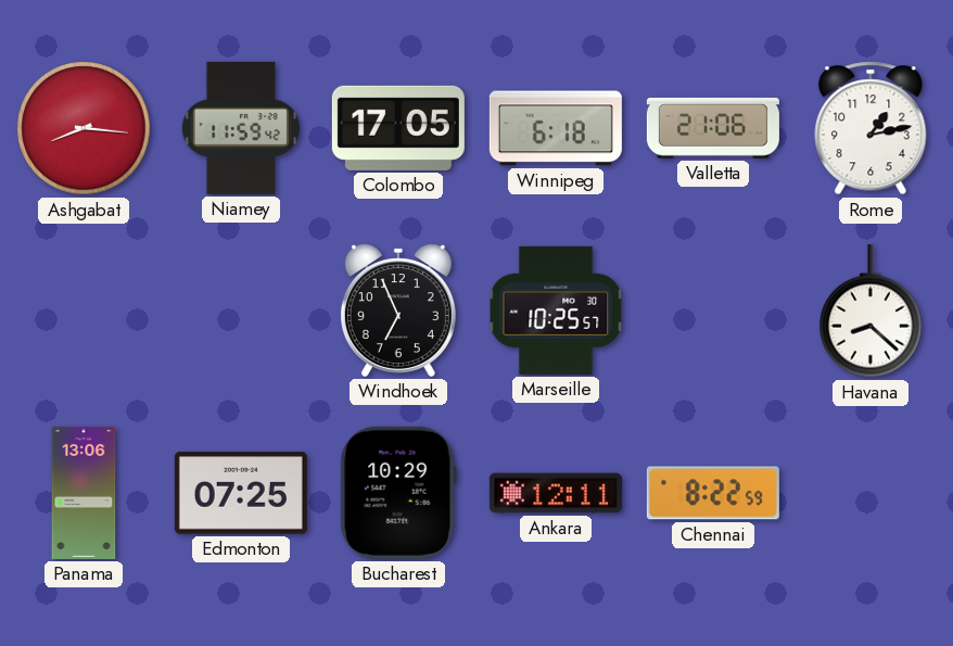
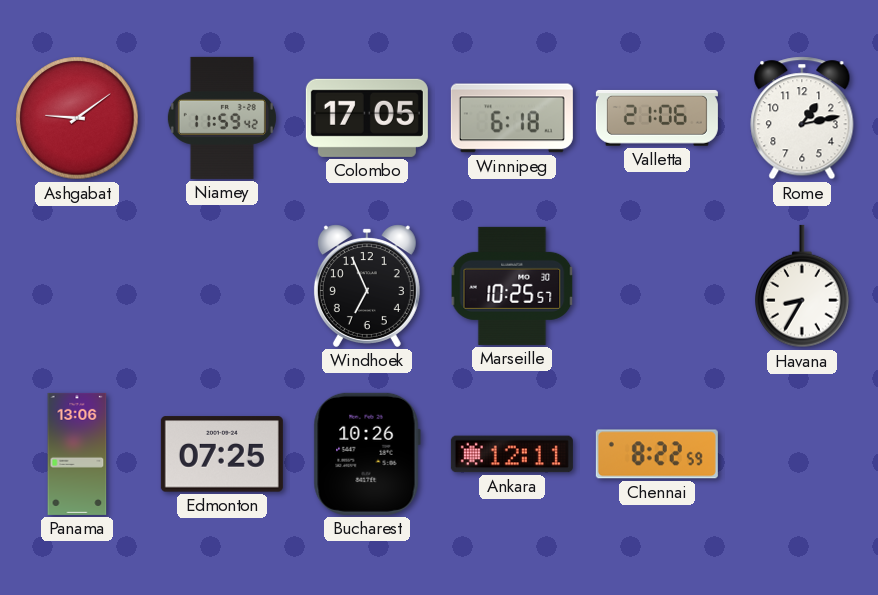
Ashgabat: 8:16 -> 9:09
Havana: 8:22 -> 8:35
Bucharest: 10:29 -> 10:26
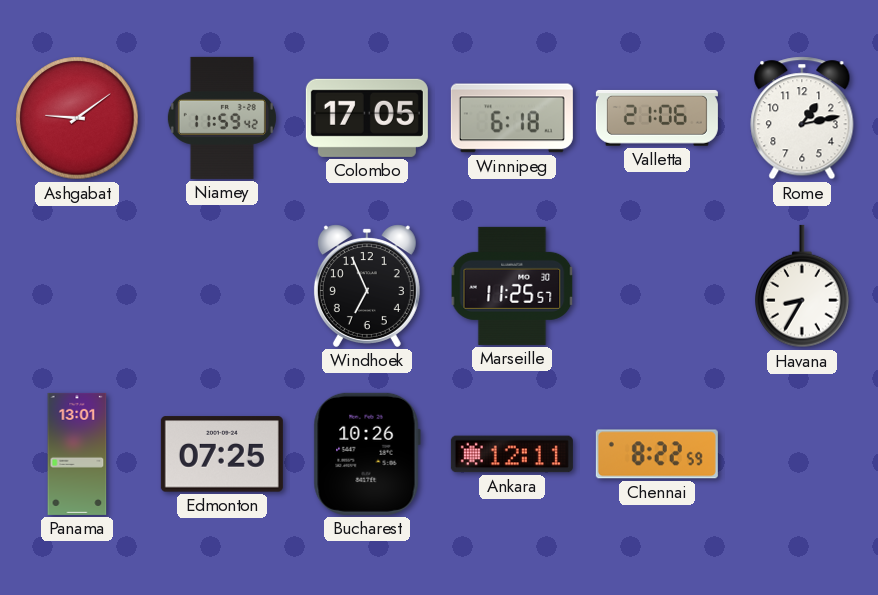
Marseille: 10:25 -> 11:25
Panama: 13:06 -> 13:01
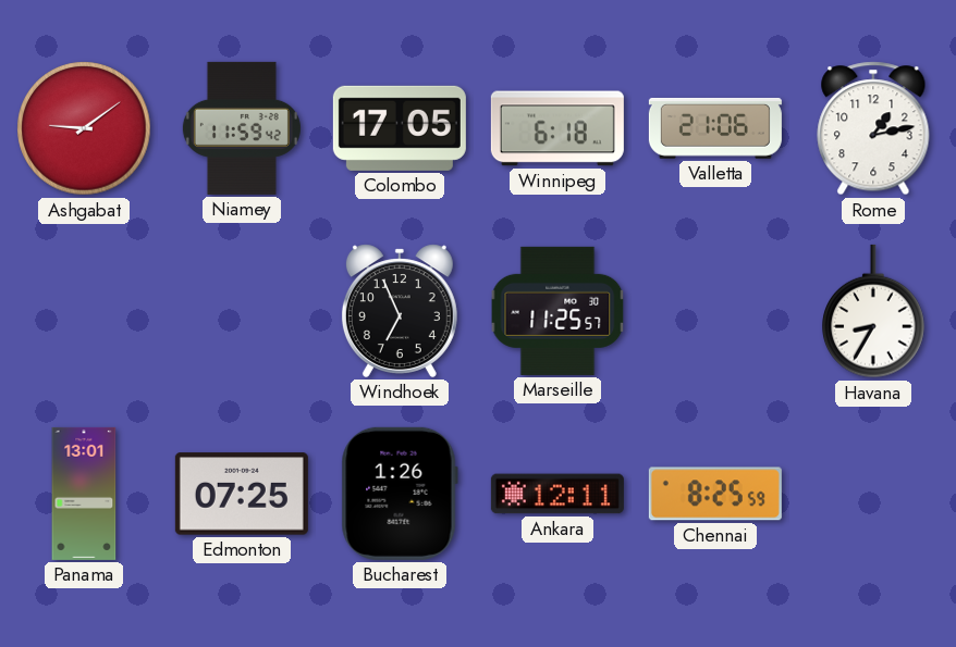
Bucharest: 10:26 -> 1:26
Chennai: 8:22 -> 8:25
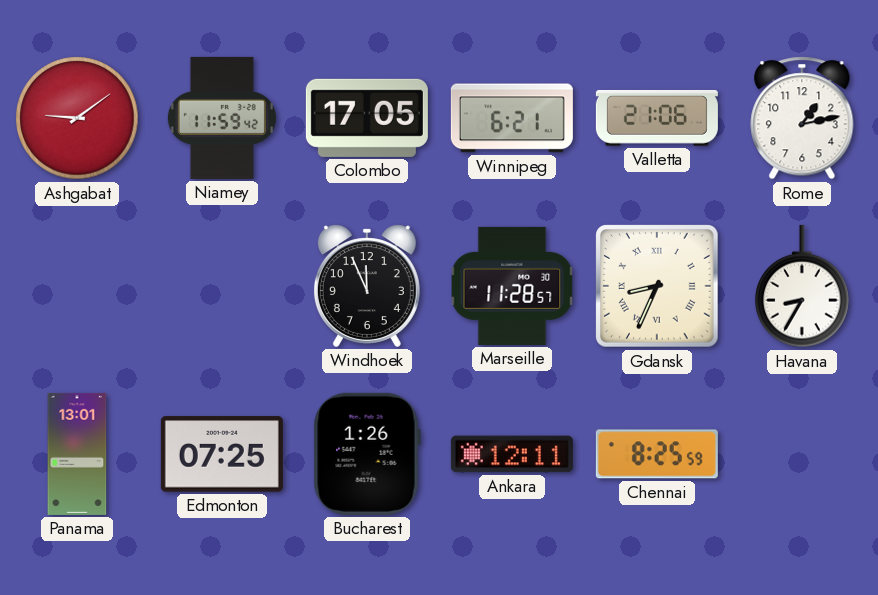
Winnipeg: 6:18 -> 6:21
Windhoek: 6:56 -> 11:56
Marseille: 11:25 -> 11:28
Gdansk: none -> 8:34
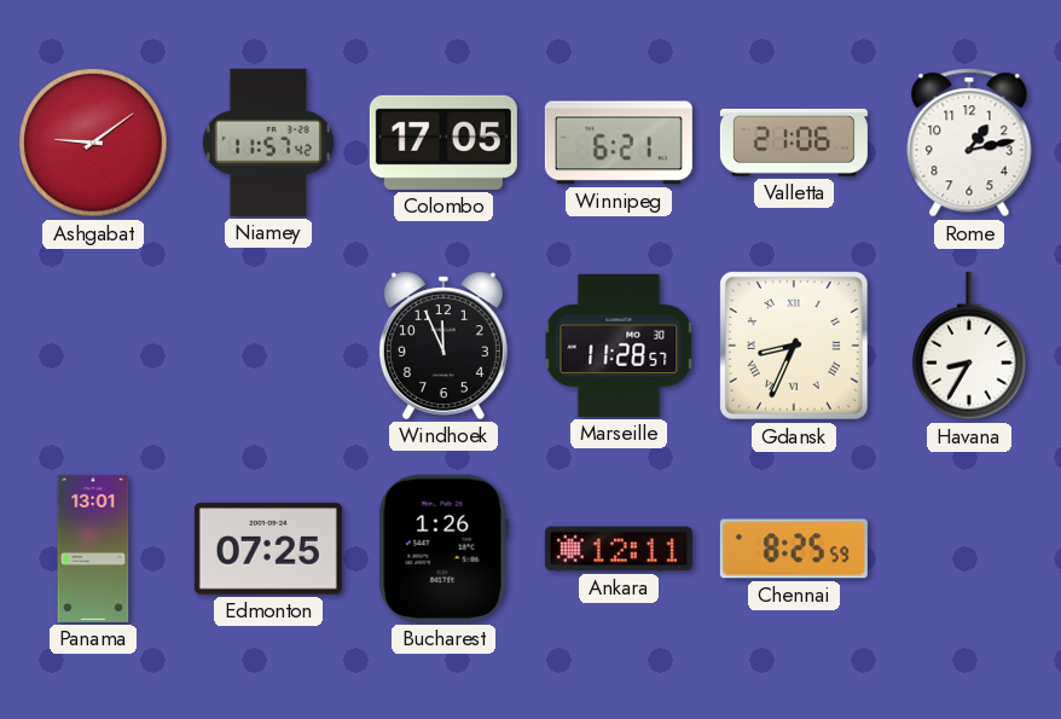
Niamey: 11:59 -> 11:57
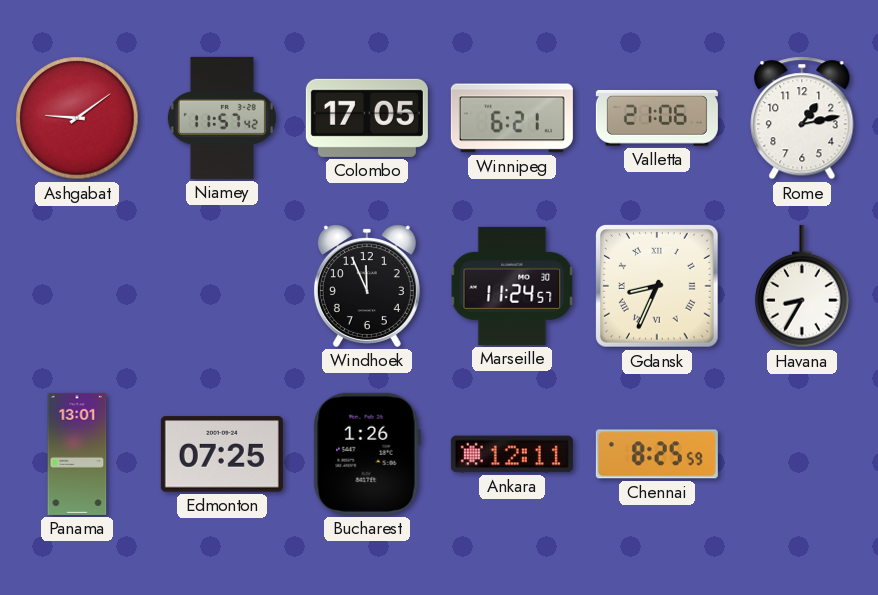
Marseille: 11:28 -> 11:24
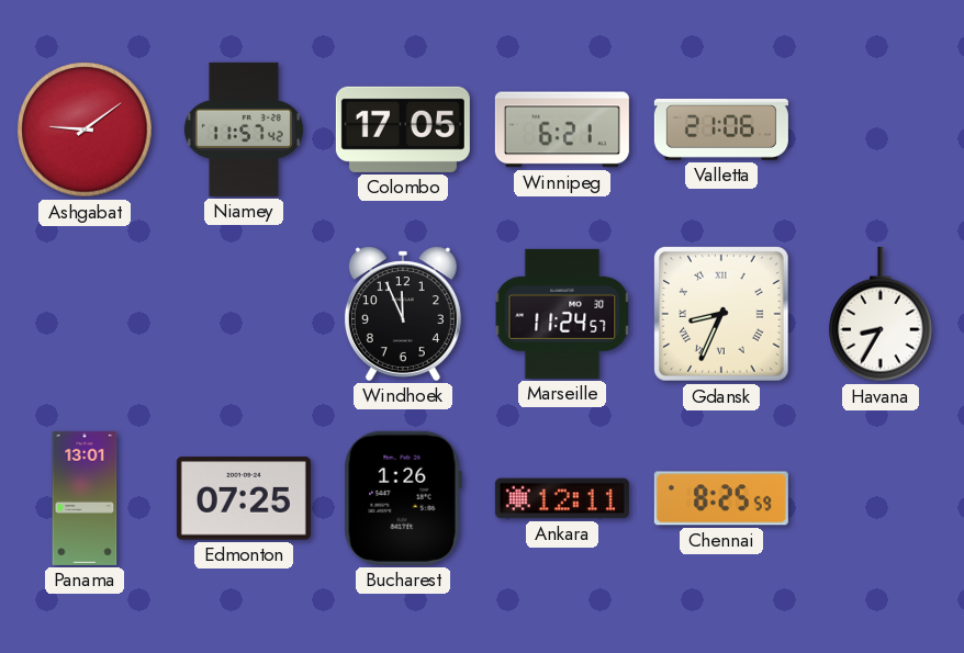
Rome: 1:13 -> none
